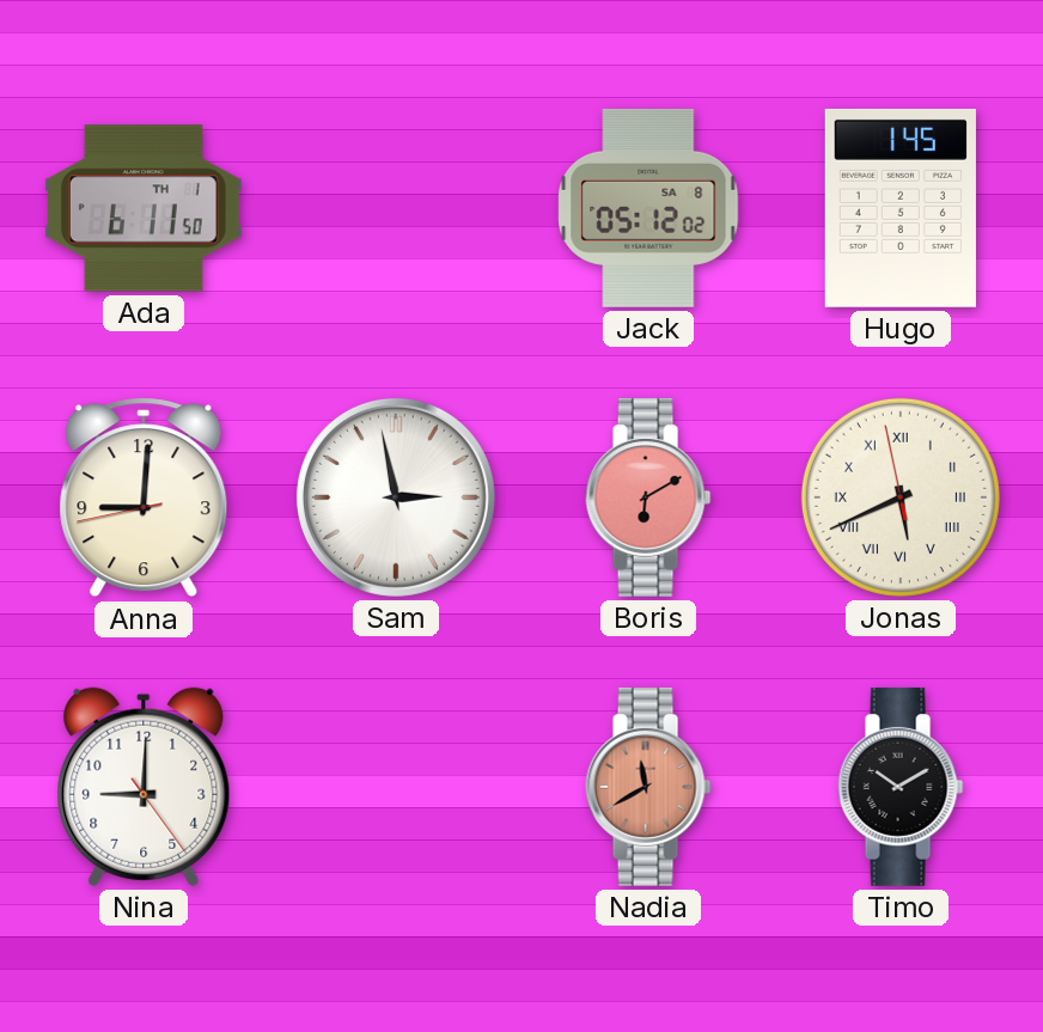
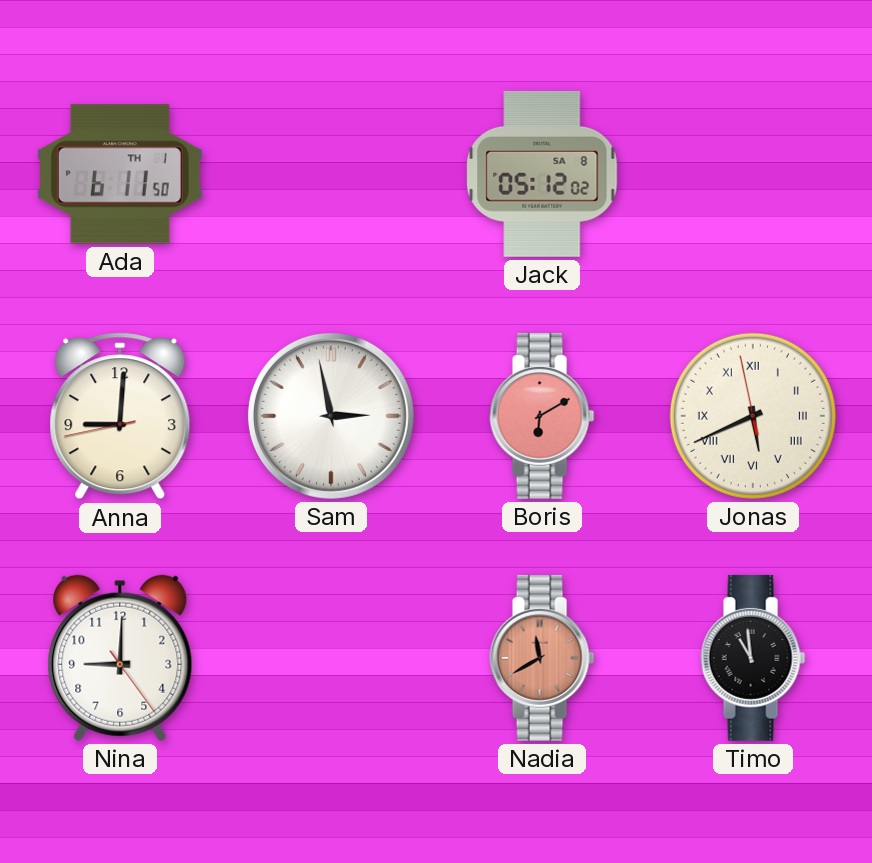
Hugo: 1:45 -> none
Timo: 10:10 -> 10:59
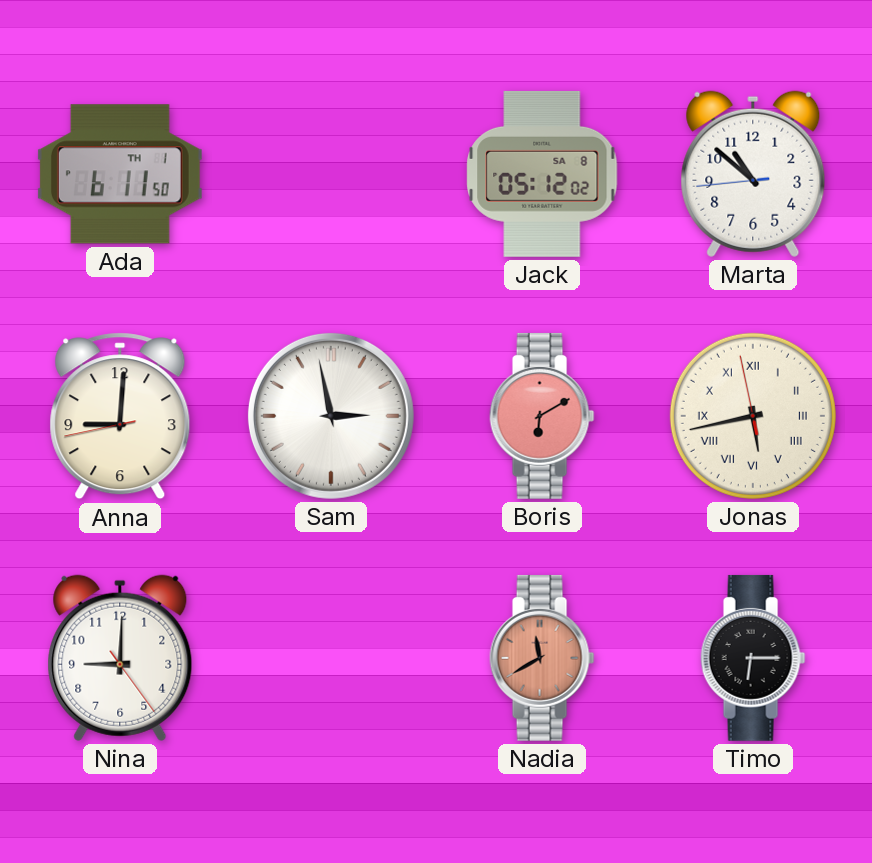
Marta: none -> 10:51
Jonas: 5:40 -> 5:42
Timo: 10:59 -> 6:15
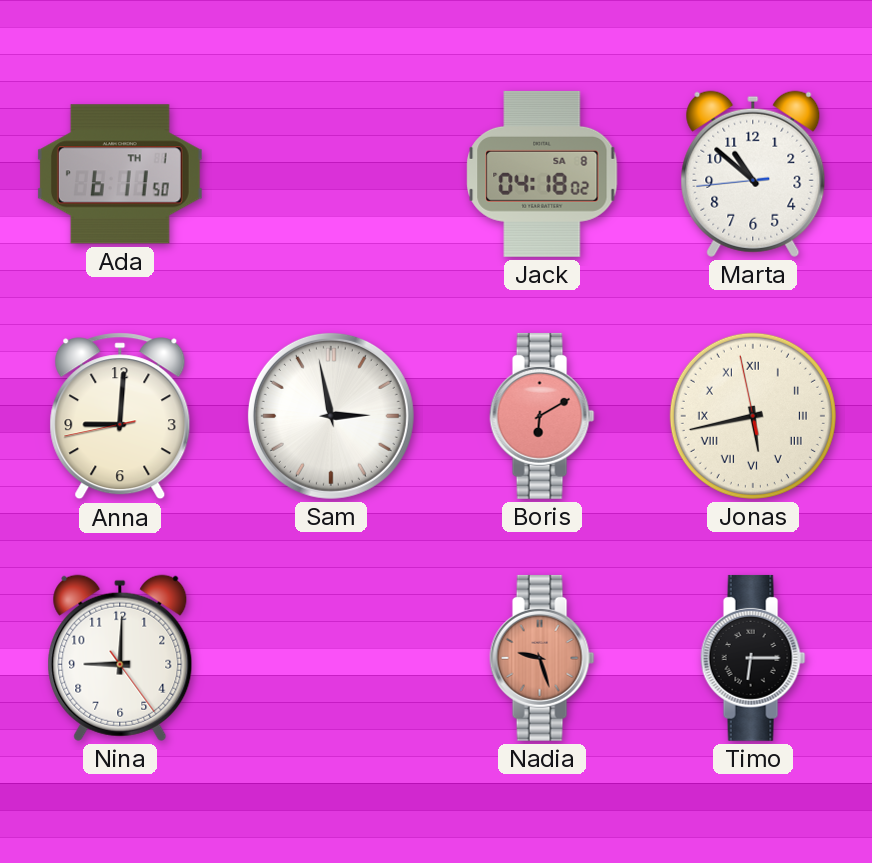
Jack: 05:12 -> 04:18
Nadia: 11:40 -> 9:27
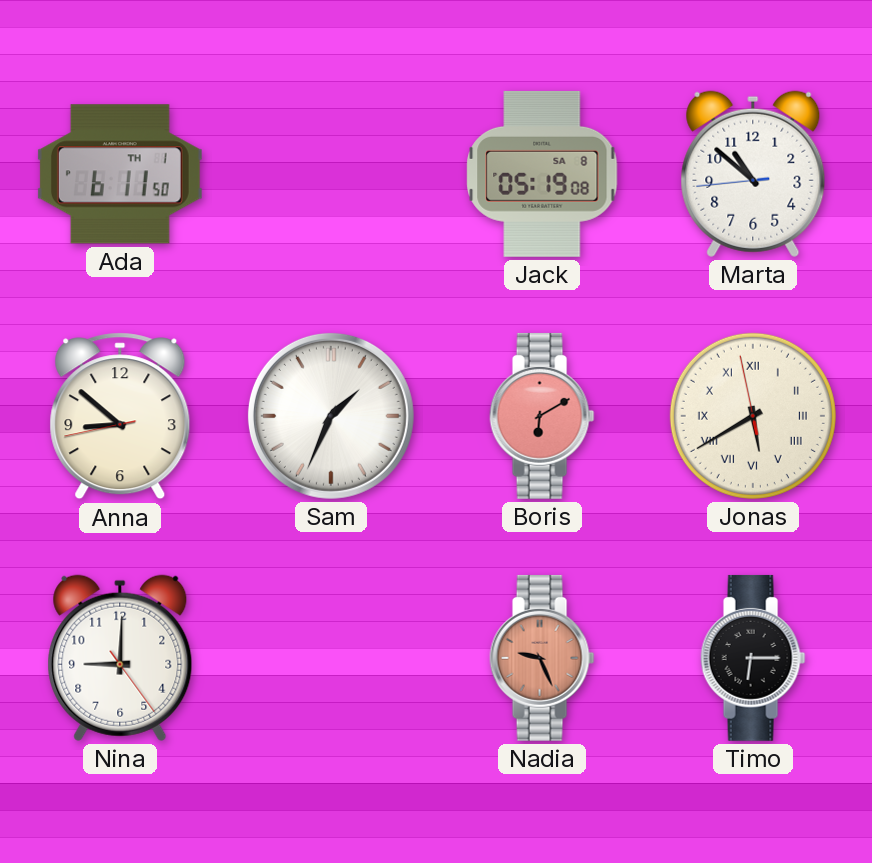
Jack: 04:18 -> 05:19
Anna: 9:00 -> 8:51
Sam: 2:58 -> 1:34
Jonas: 5:42 -> 5:39
Nadia: 9:27 -> 9:26
